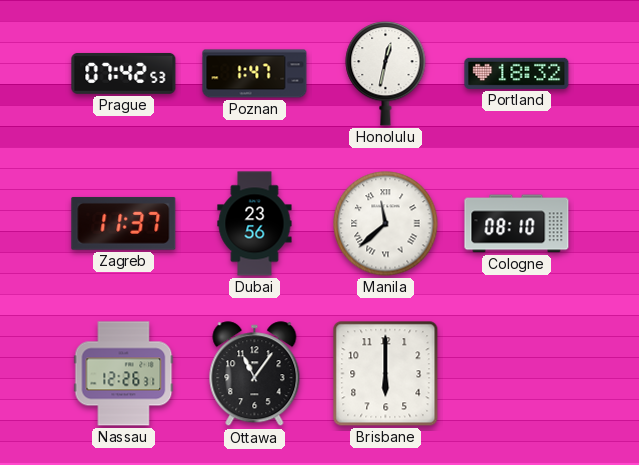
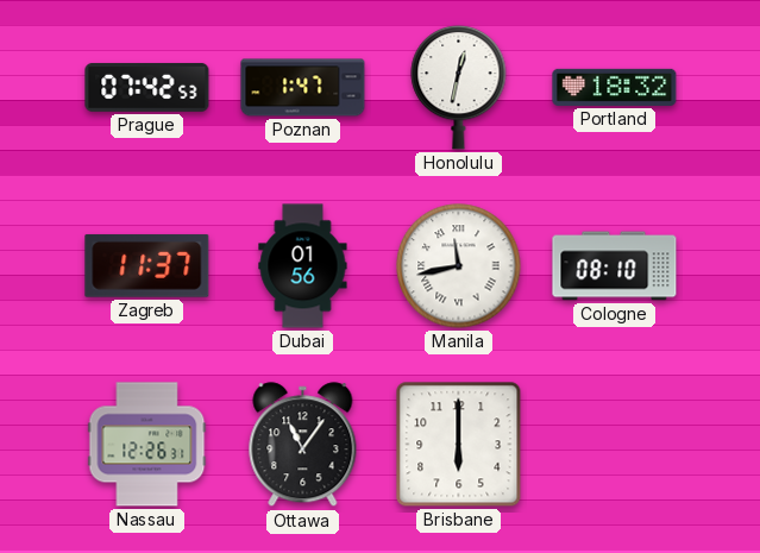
Dubai: 23:56 -> 01:56
Manila: 11:38 -> 11:43
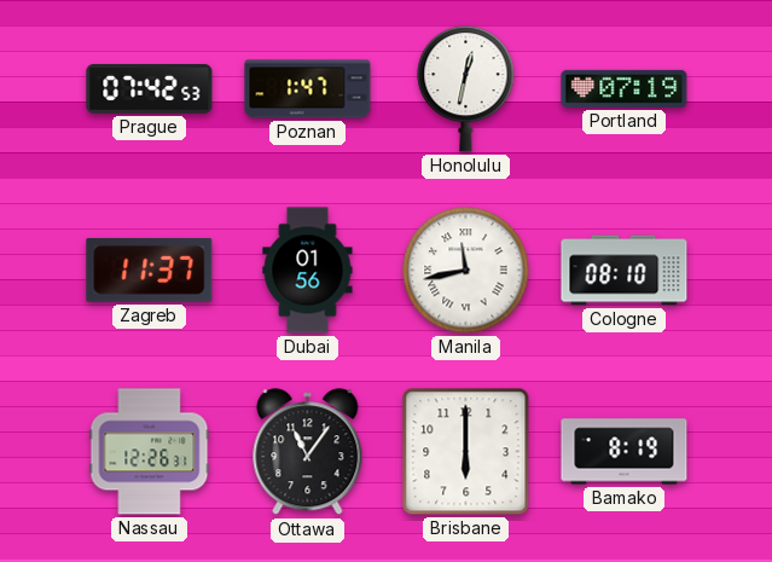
Portland: 18:32 -> 07:19
Bamako: none -> 8:19
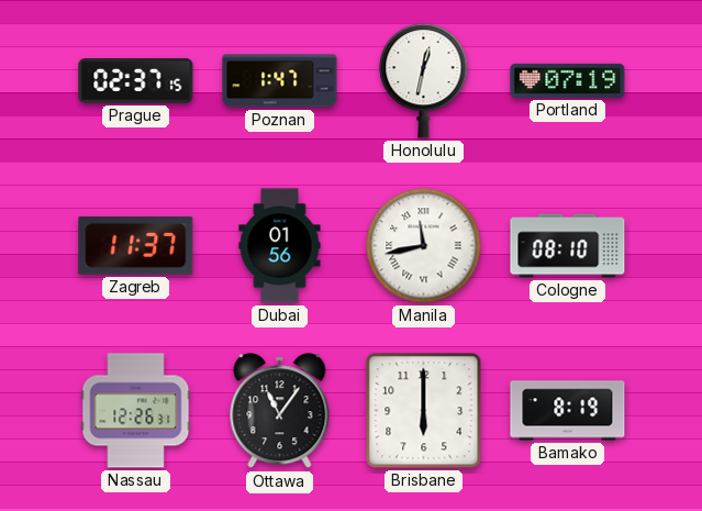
Prague: 07:42 -> 02:37
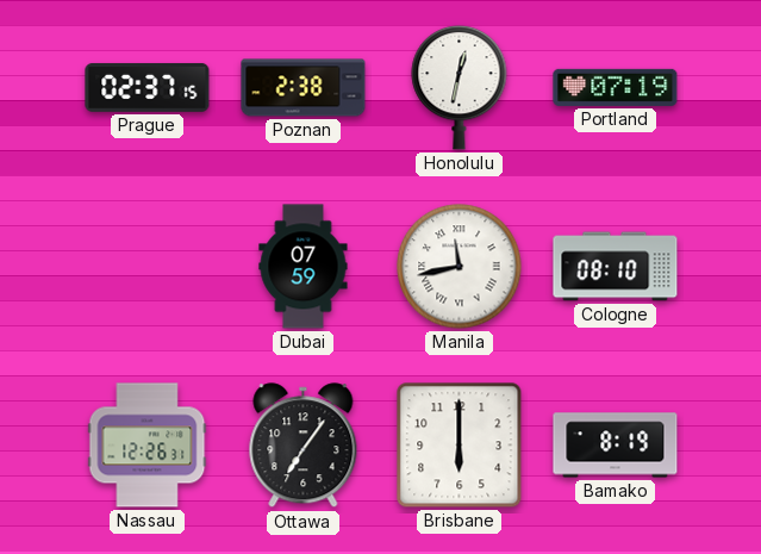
Poznan: 1:47 -> 2:38
Zagreb: 11:37 -> none
Dubai: 01:56 -> 07:59
Ottawa: 11:06 -> 7:06
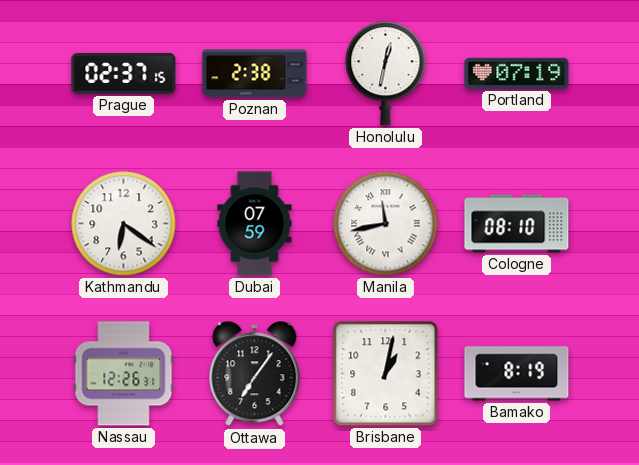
Kathmandu: none -> 6:21
Brisbane: 6:00 -> 1:02
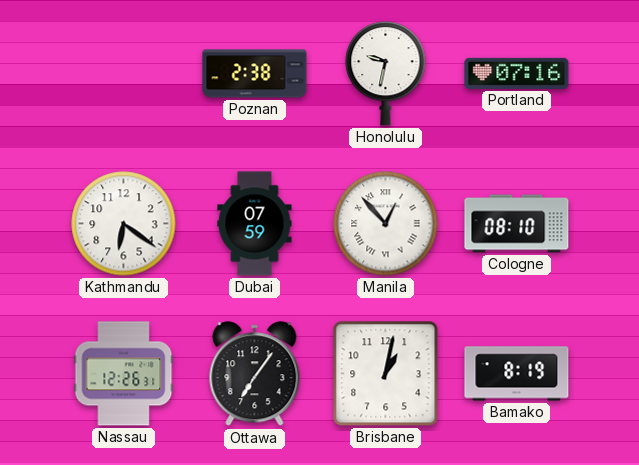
Prague: 02:37 -> none
Honolulu: 12:32 -> 9:32
Portland: 07:19 -> 07:16
Manila: 11:43 -> 12:53
